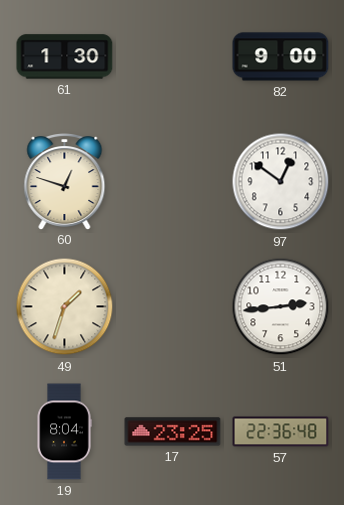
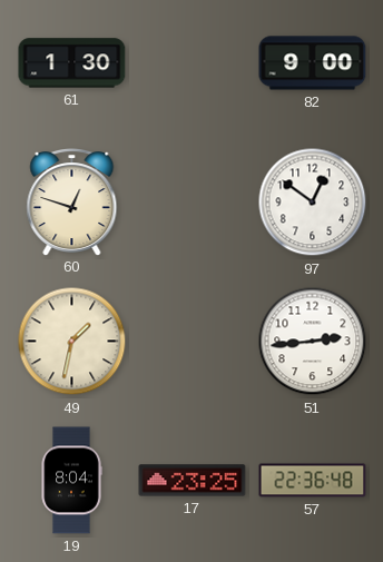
49: 1:33 -> 1:32
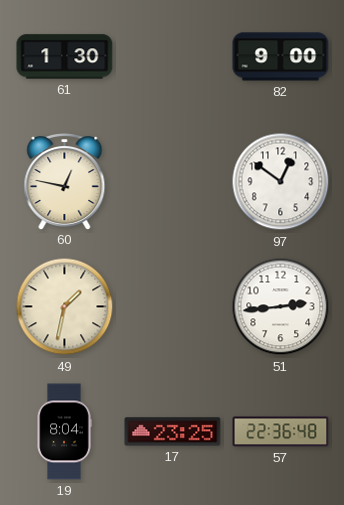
60: 12:48 -> 12:47
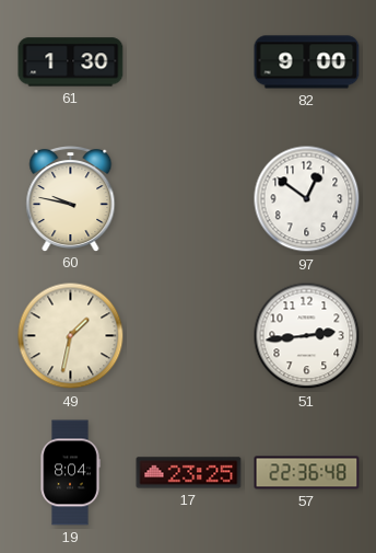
60: 12:47 -> 9:47
